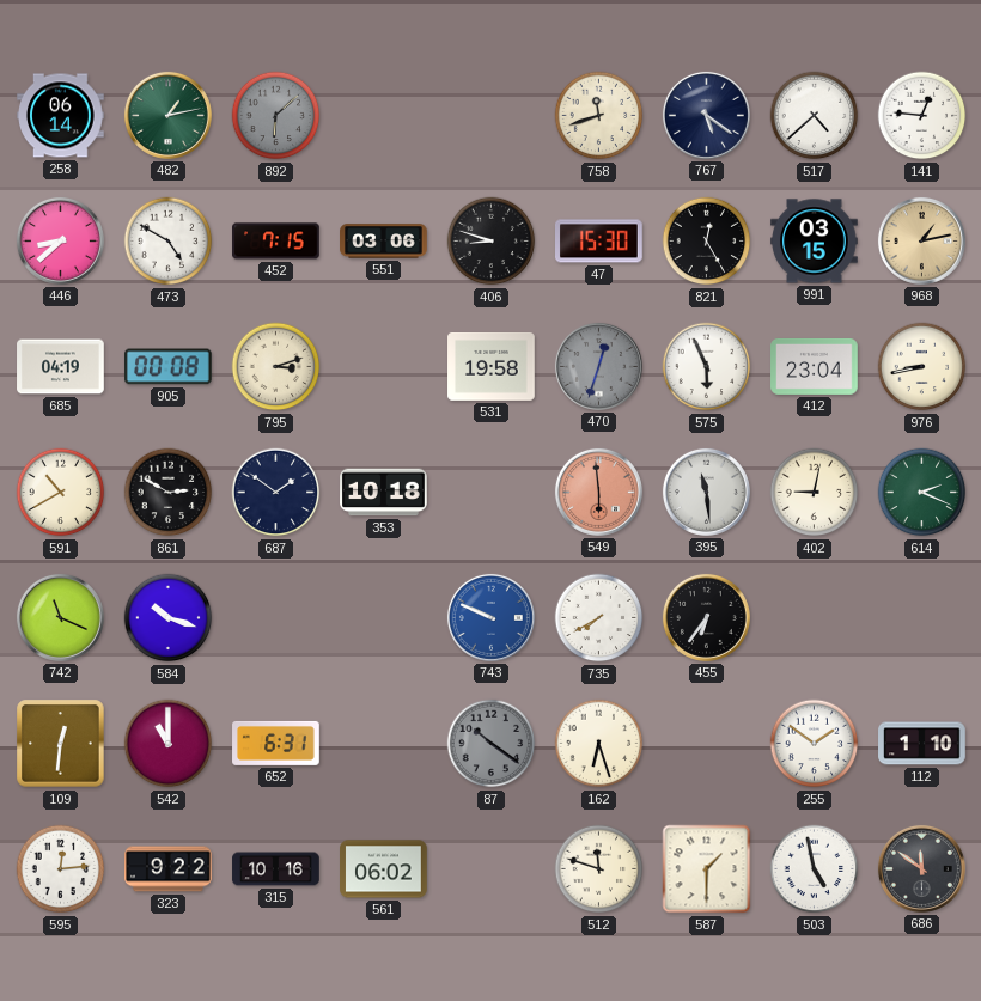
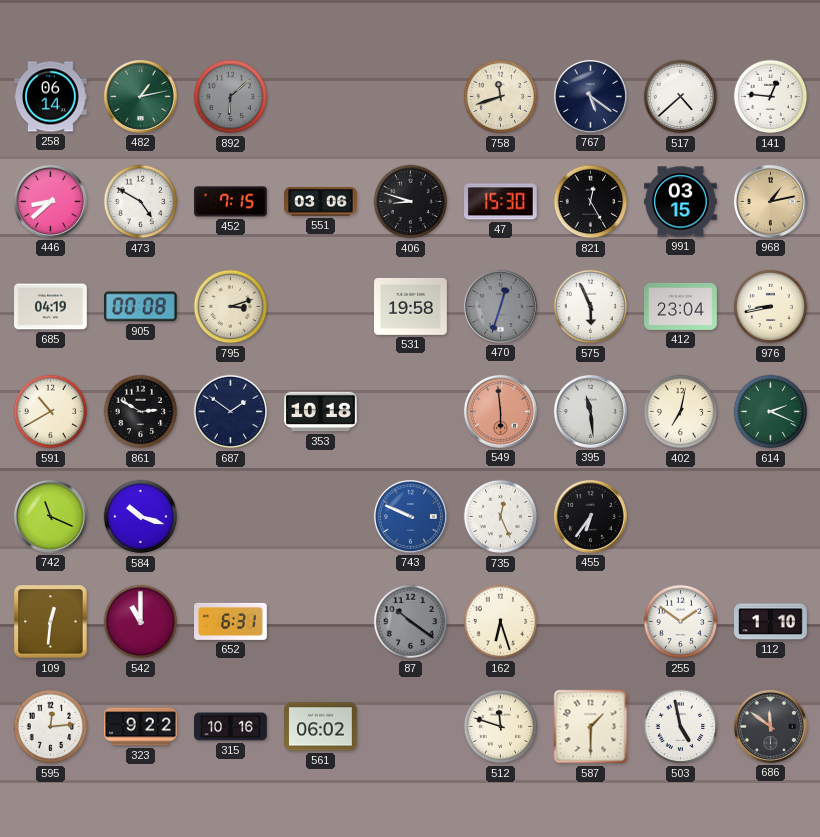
402: 9:02 -> 7:02
735: 7:40 -> 12:26
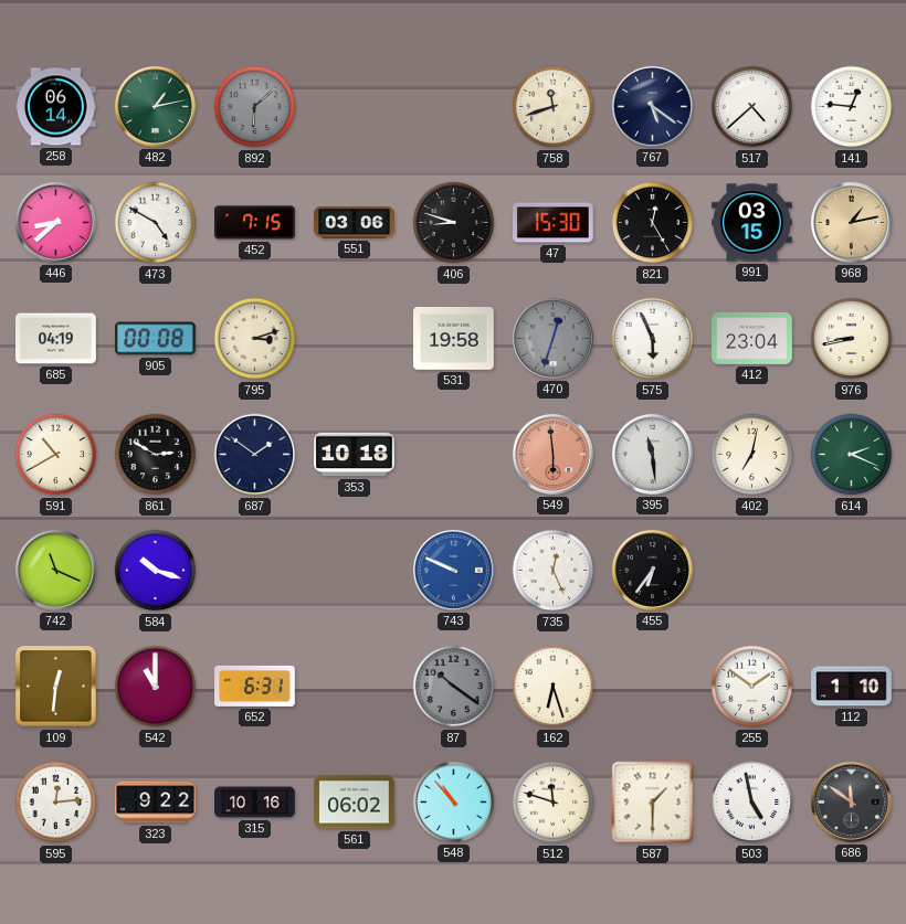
548: none -> 10:53
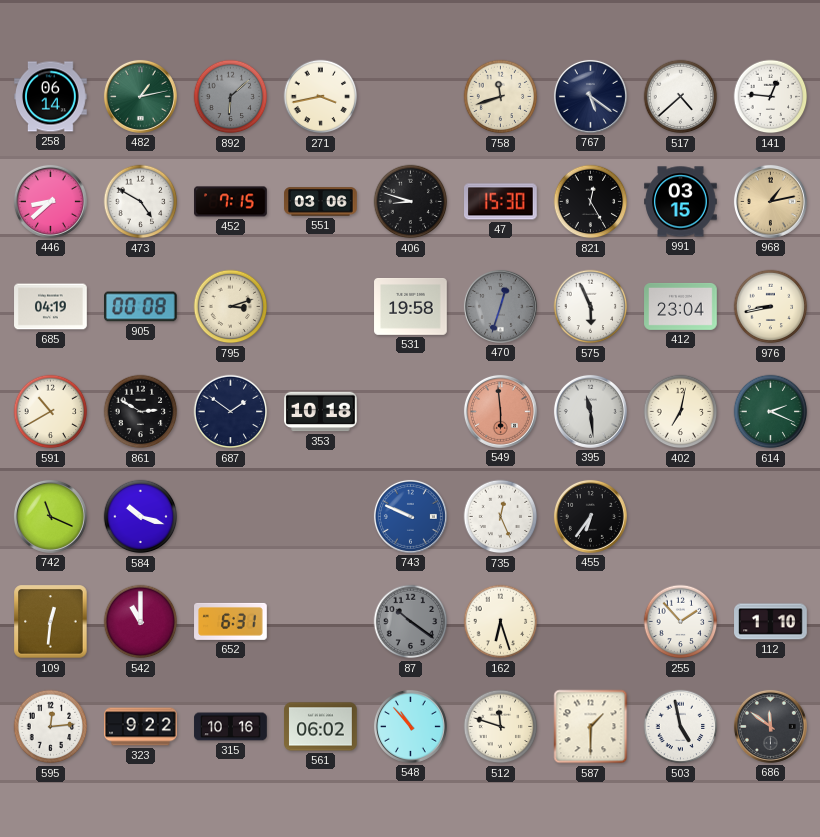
271: none -> 3:43
255: 1:51 -> 1:53
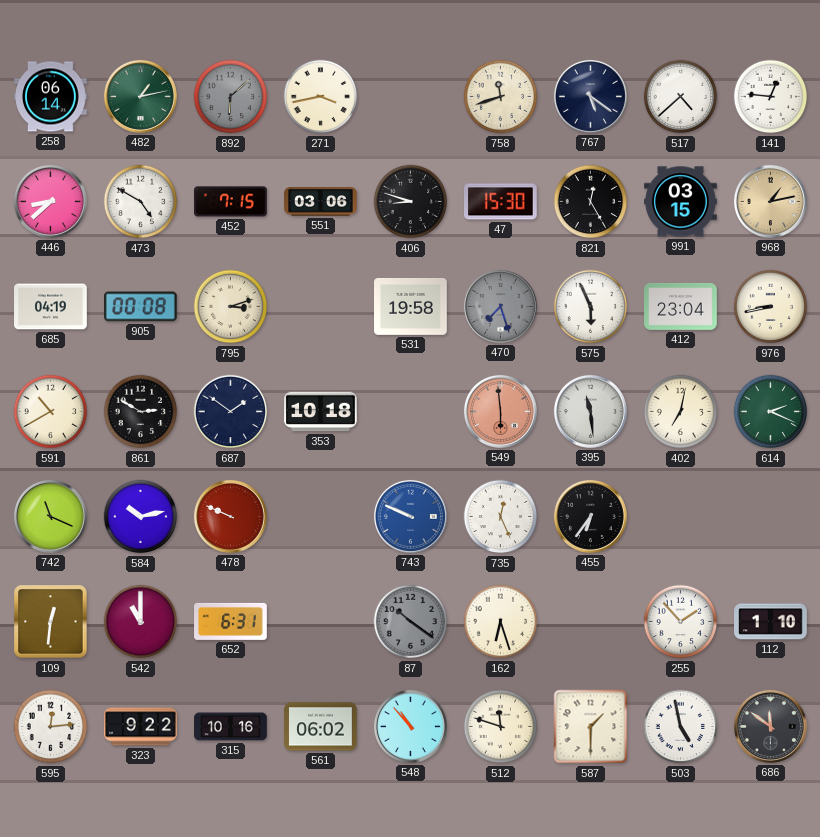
470: 12:33 -> 7:27
584: 10:18 -> 10:13
478: none -> 9:49
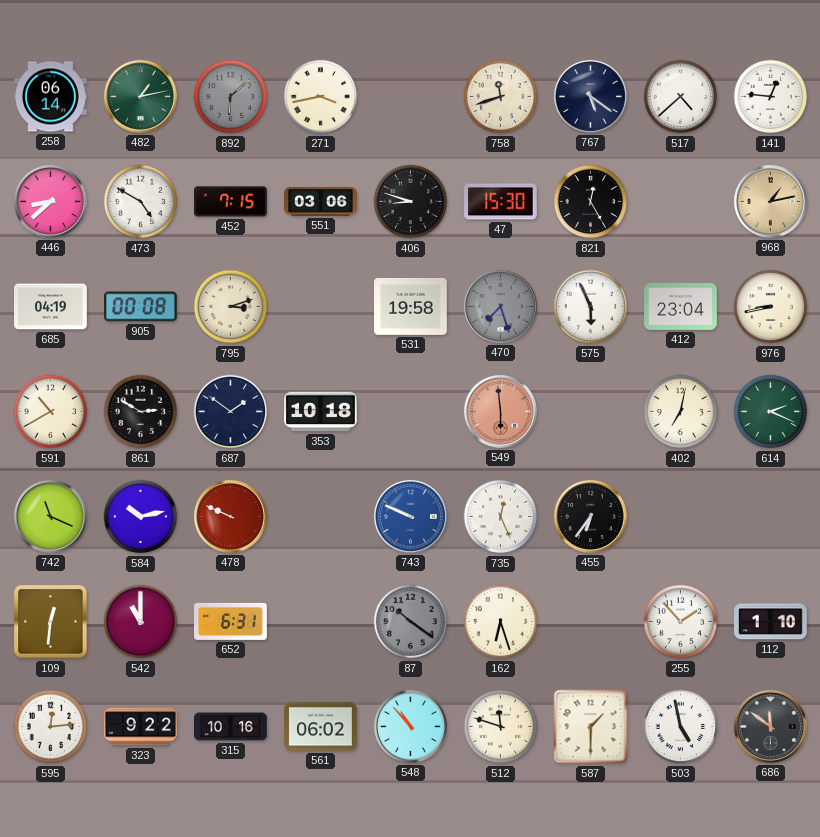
991: 03:15 -> none
395: 11:29 -> none
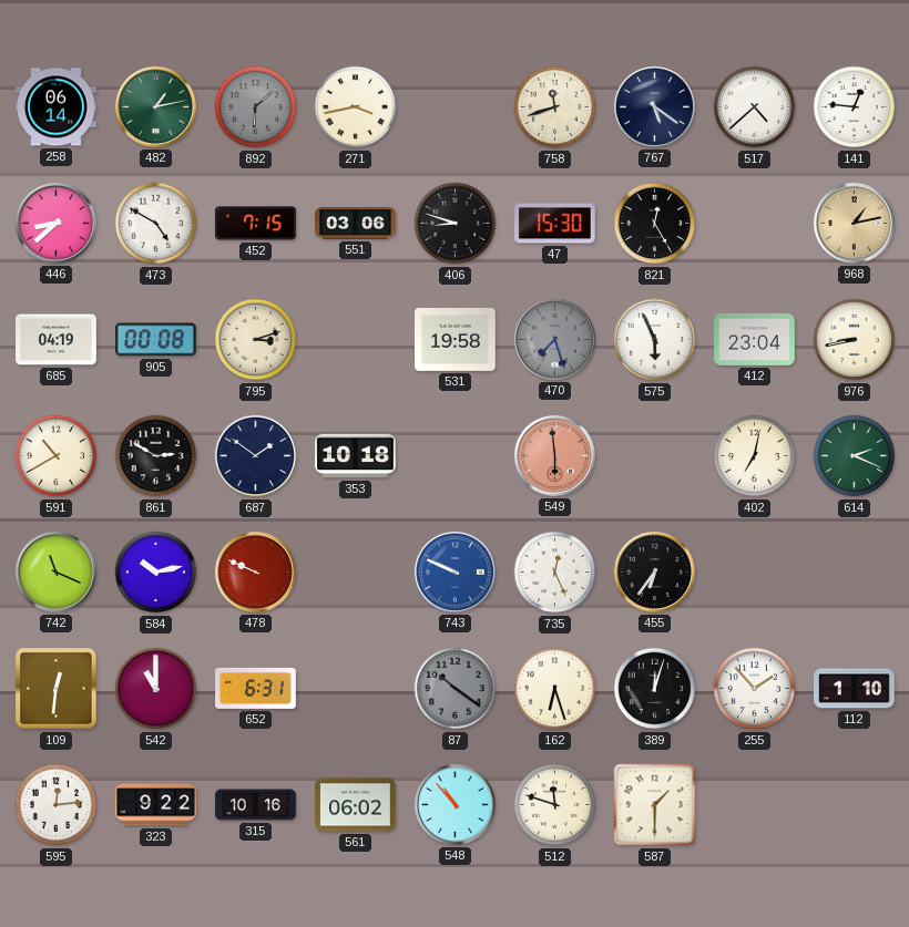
389: none -> 12:03
503: 4:58 -> none
686: 11:51 -> none
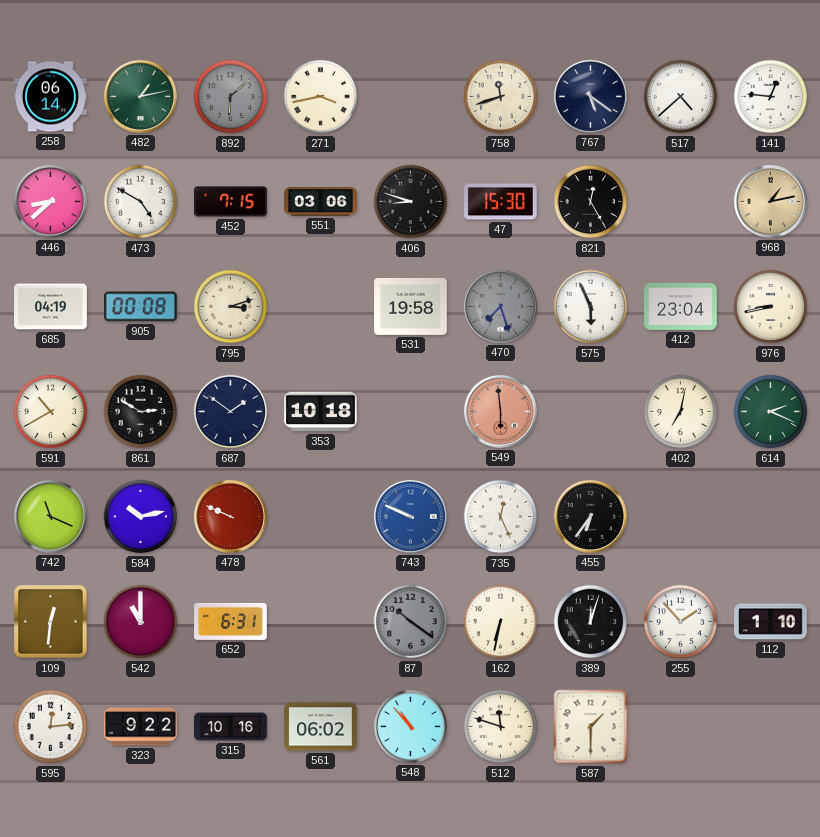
162: 6:27 -> 6:32
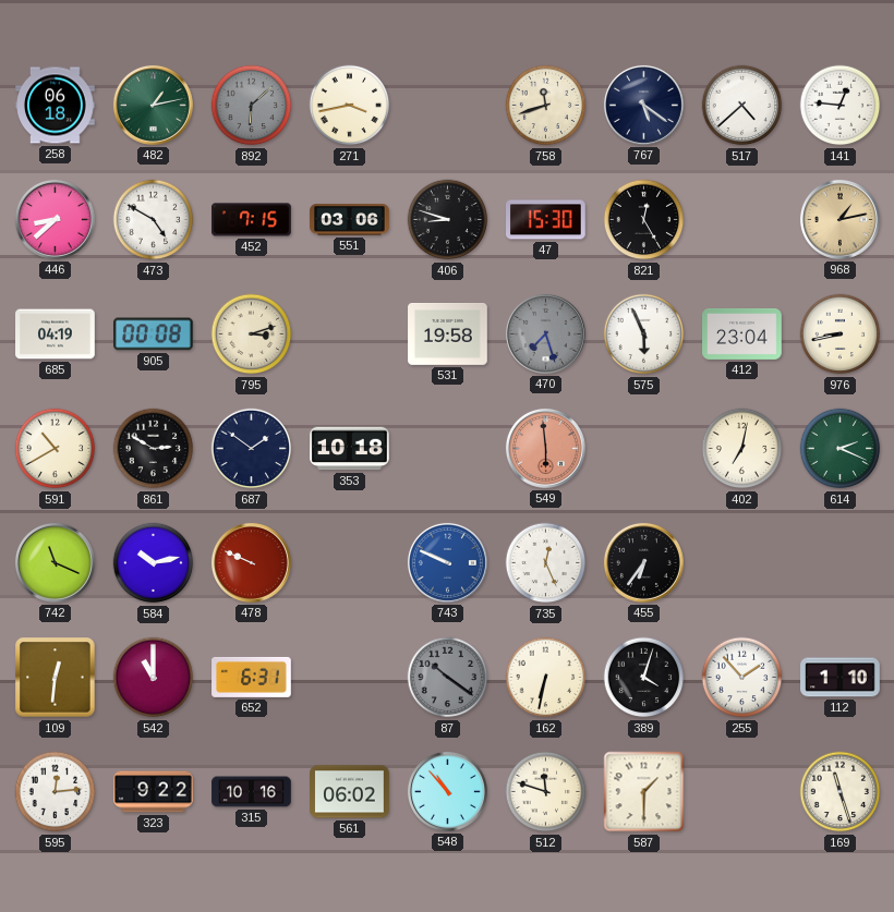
258: 06:14 -> 06:18
389: 12:03 -> 4:03
169: none -> 11:27
